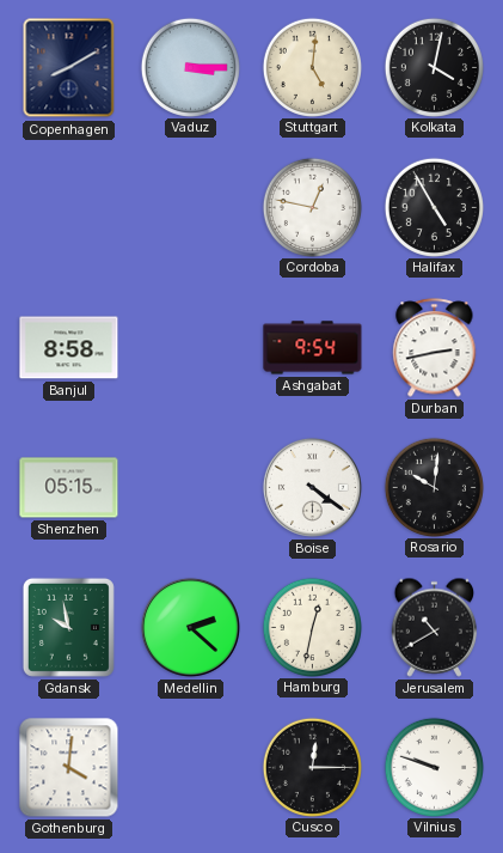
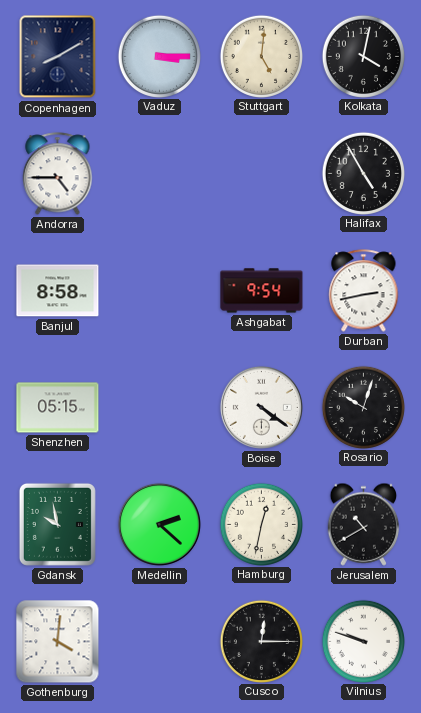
Andorra: none -> 4:45
Cordoba: 12:47 -> none
Rosario: 10:01 -> 10:03
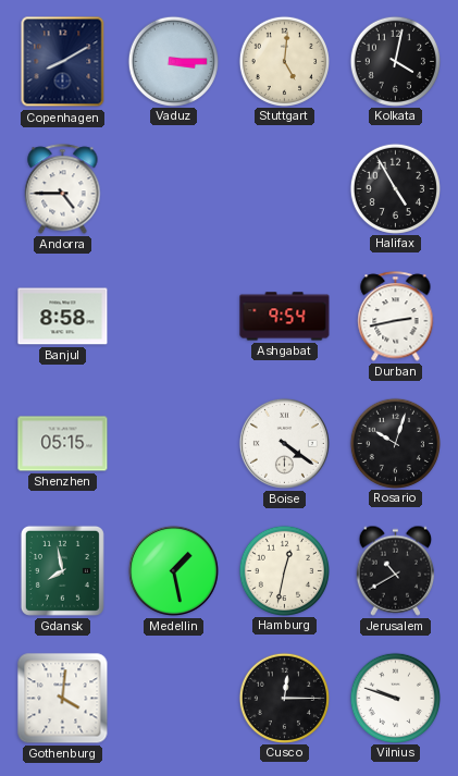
Gdansk: 9:58 -> 7:58
Medellin: 2:22 -> 1:28
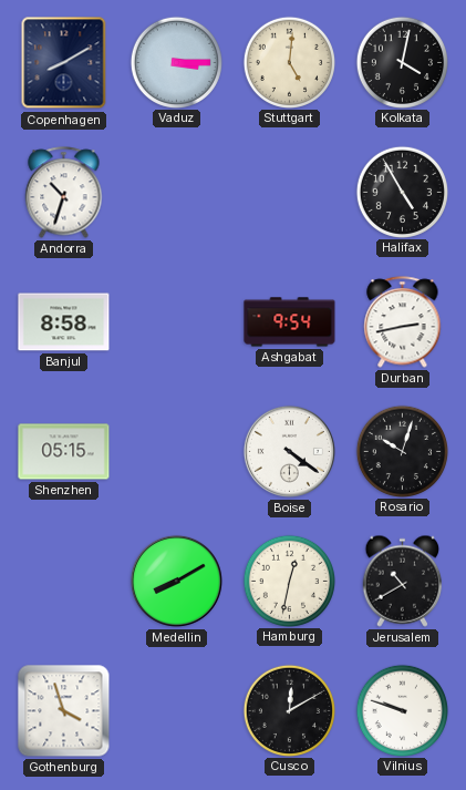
Andorra: 4:45 -> 10:33
Gdansk: 7:58 -> none
Medellin: 1:28 -> 8:10
Gothenburg: 4:01 -> 3:57
Cusco: 12:15 -> 12:10
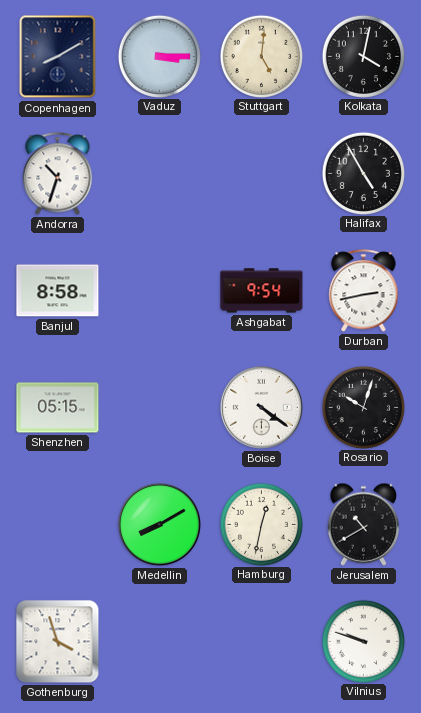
Cusco: 12:10 -> none
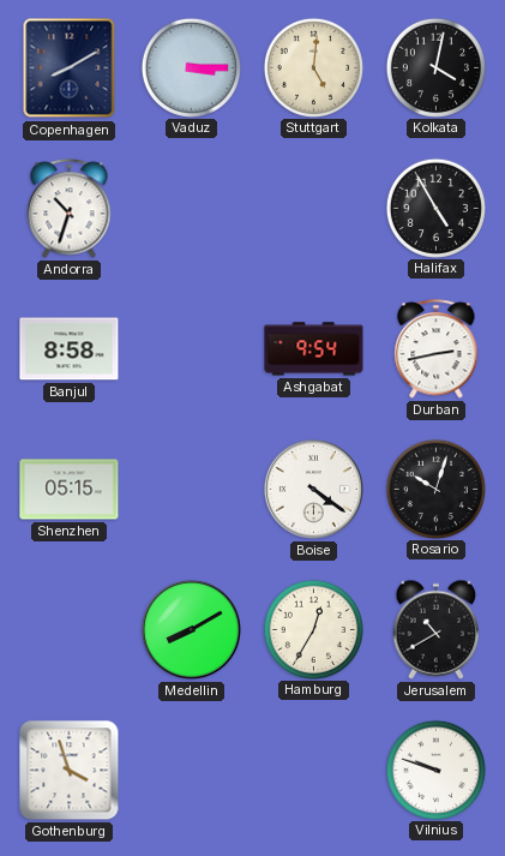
Hamburg: 12:32 -> 12:35
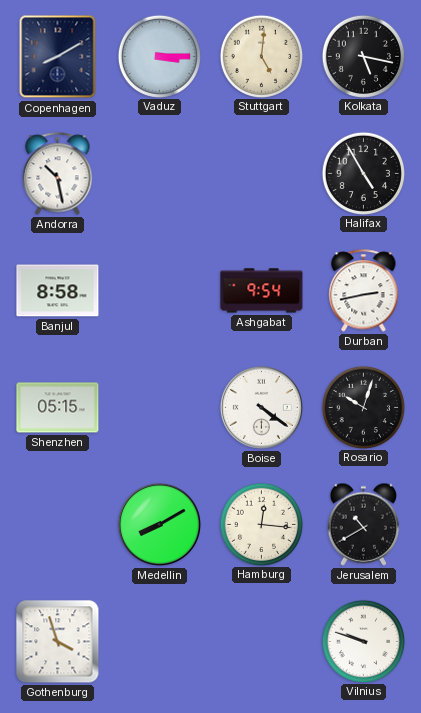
Kolkata: 4:02 -> 5:17
Andorra: 10:33 -> 10:28
Hamburg: 12:35 -> 12:16
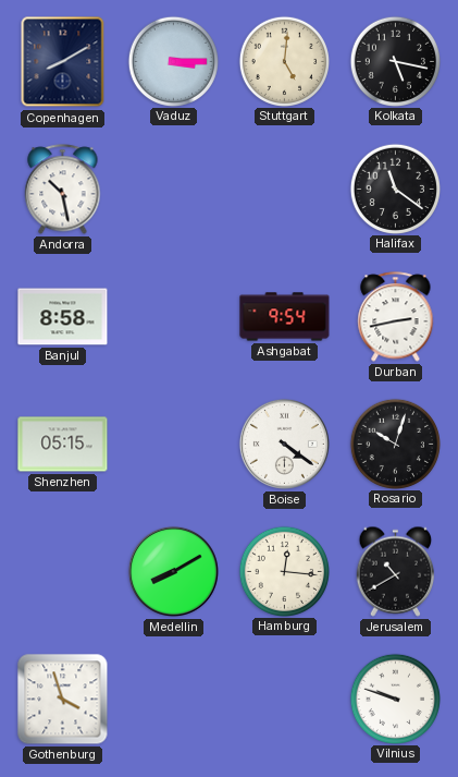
Halifax: 4:55 -> 11:21
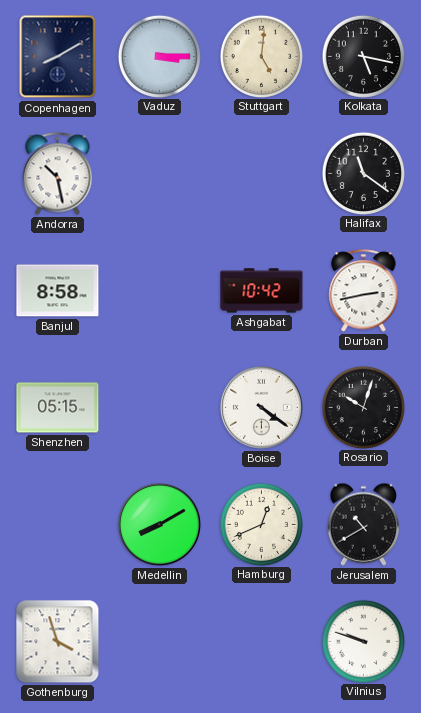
Ashgabat: 9:54 -> 10:42
Hamburg: 12:16 -> 12:41
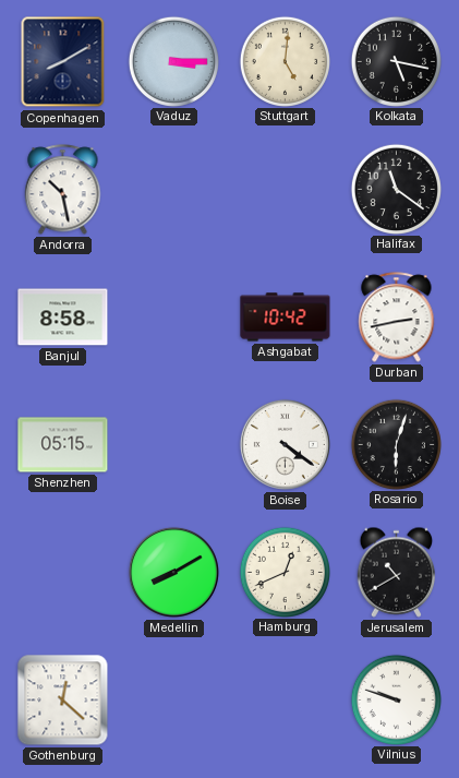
Rosario: 10:03 -> 6:03
Gothenburg: 3:57 -> 12:22
